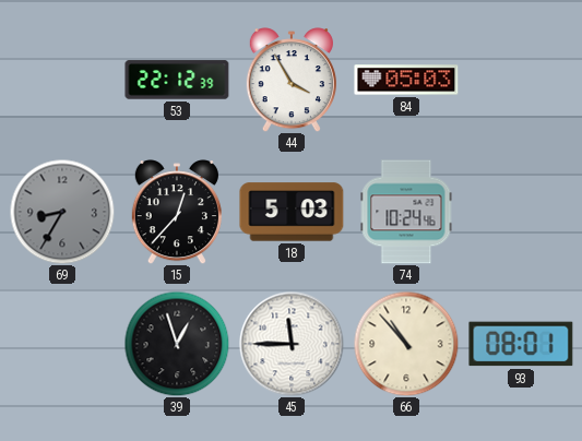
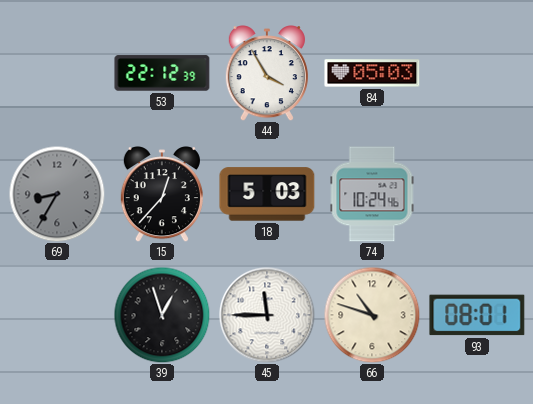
66: 10:53 -> 10:48
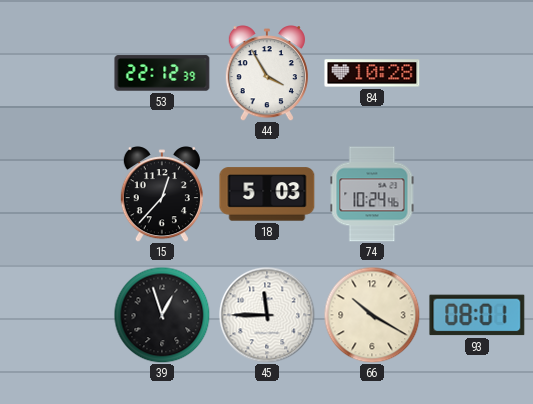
84: 05:03 -> 10:28
69: 8:35 -> none
66: 10:48 -> 10:20
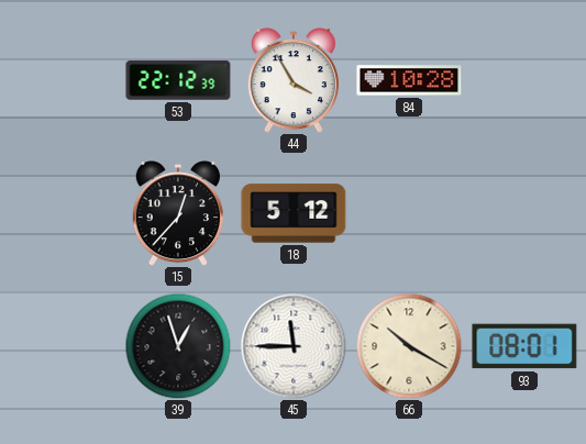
18: 5:03 -> 5:12
74: 10:24 -> none
